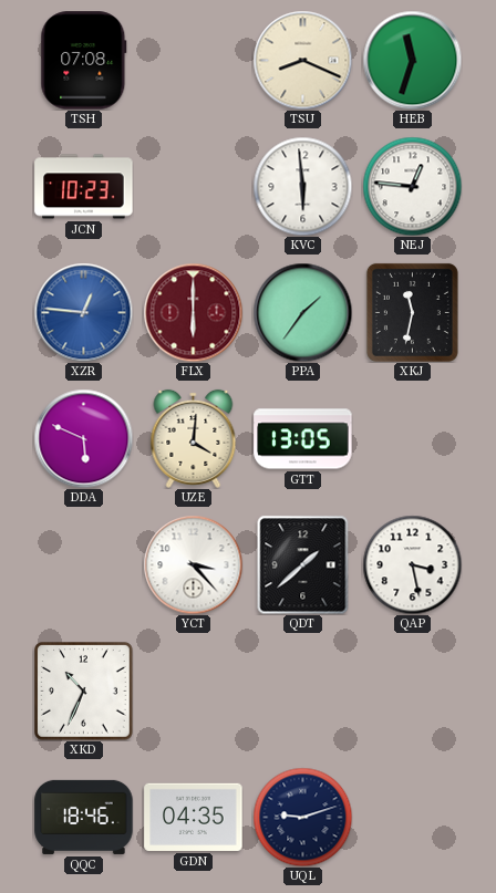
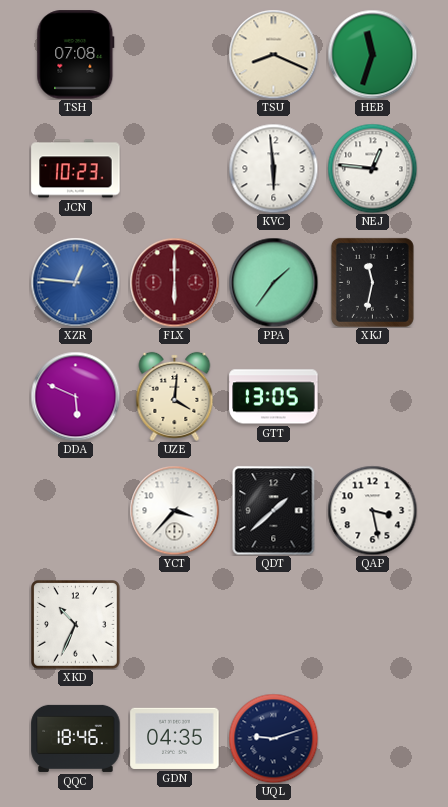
YCT: 3:23 -> 3:37
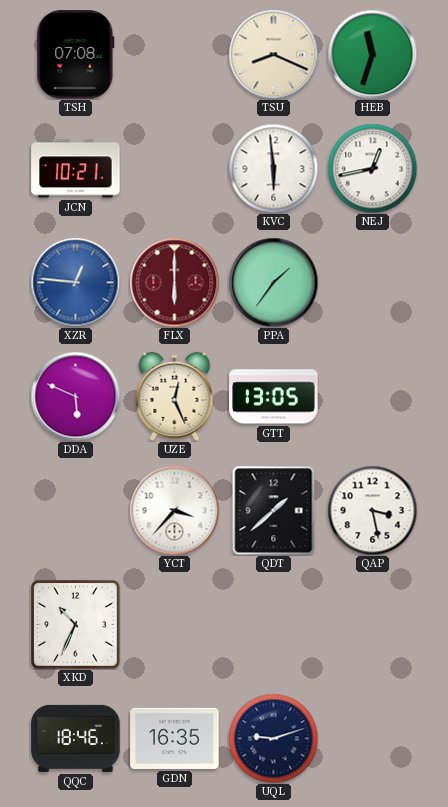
JCN: 10:23 -> 10:21
NEJ: 12:46 -> 12:43
XKJ: 11:32 -> none
UZE: 4:01 -> 12:26
GDN: 04:35 -> 16:35
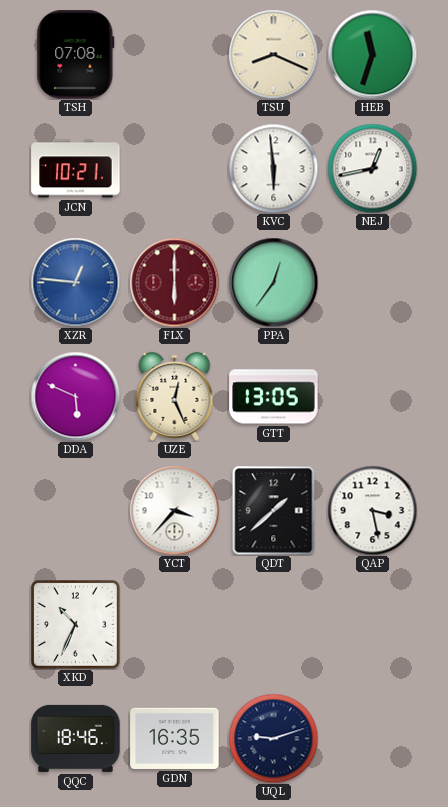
PPA: 1:36 -> 12:36
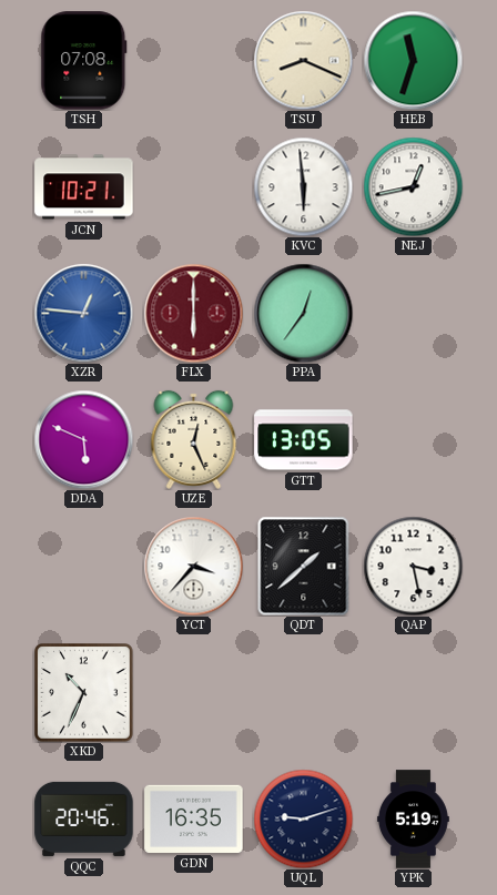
QQC: 18:46 -> 20:46
YPK: none -> 5:19
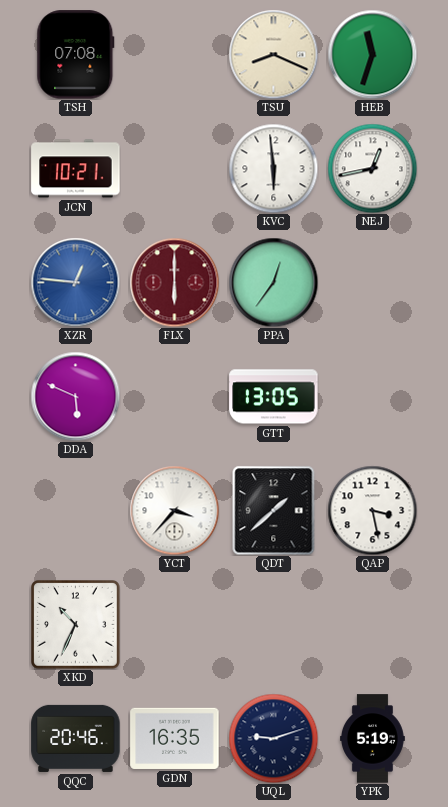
UZE: 12:26 -> none
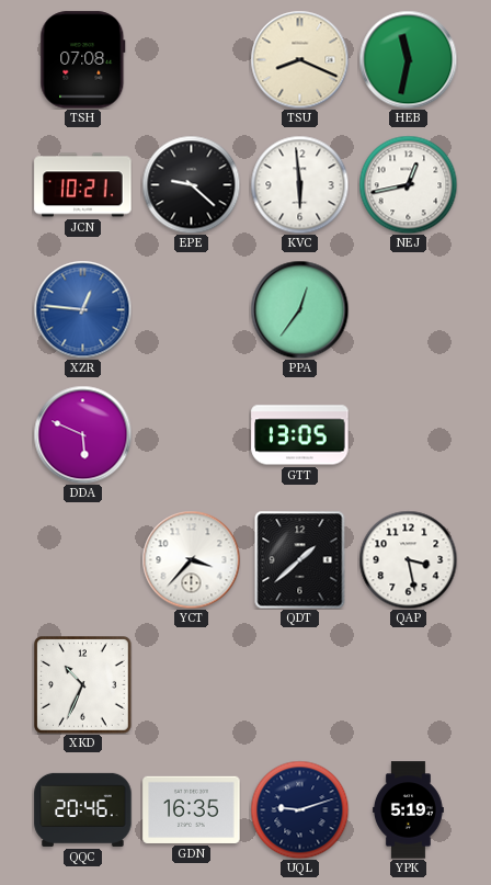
HEB: 11:33 -> 11:32
EPE: none -> 9:22
FLX: 6:00 -> none
